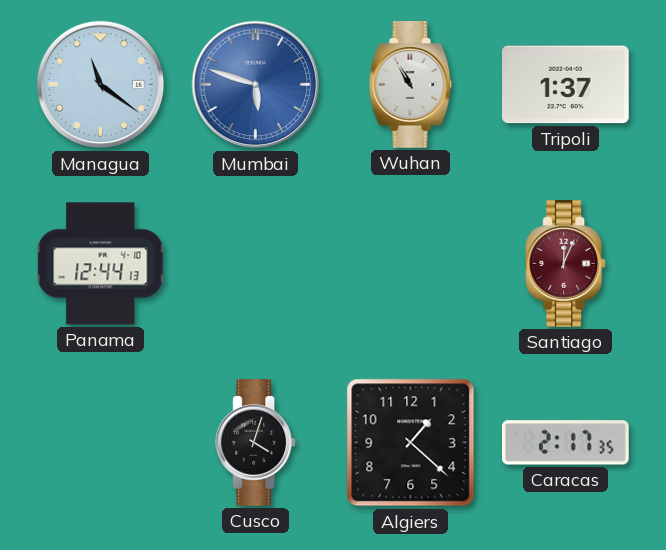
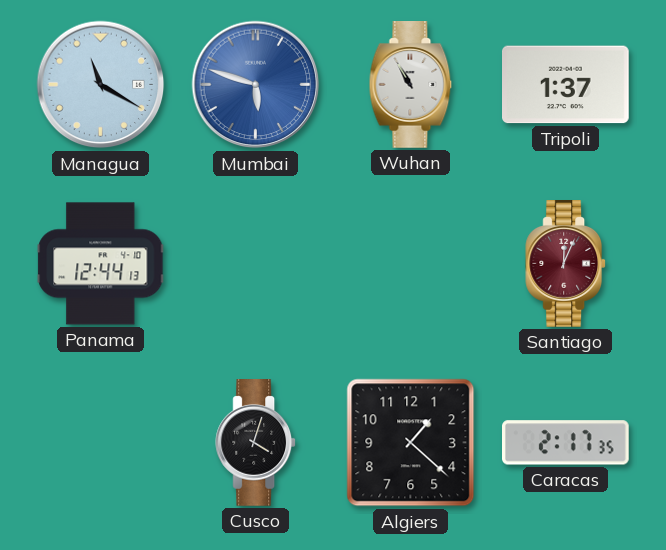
Managua: 11:21 -> 11:20
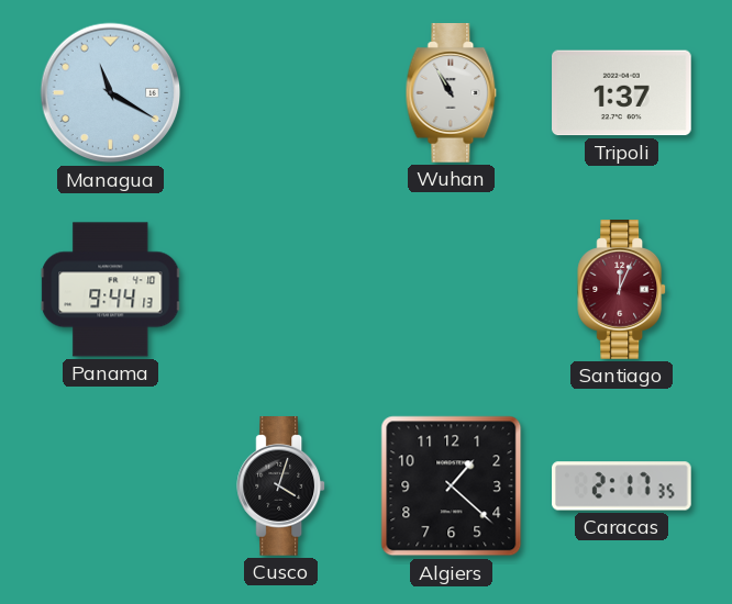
Mumbai: 5:48 -> none
Panama: 12:44 -> 9:44
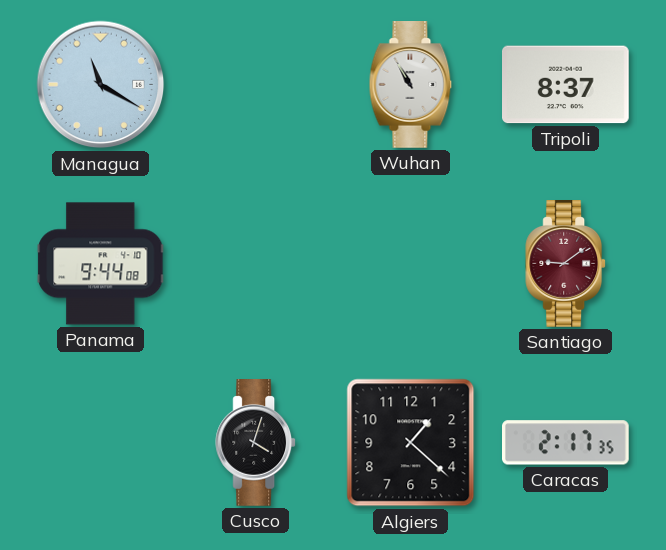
Tripoli: 1:37 -> 8:37
Panama: 9:44:13 -> 9:44:08
Santiago: 12:04 -> 9:09
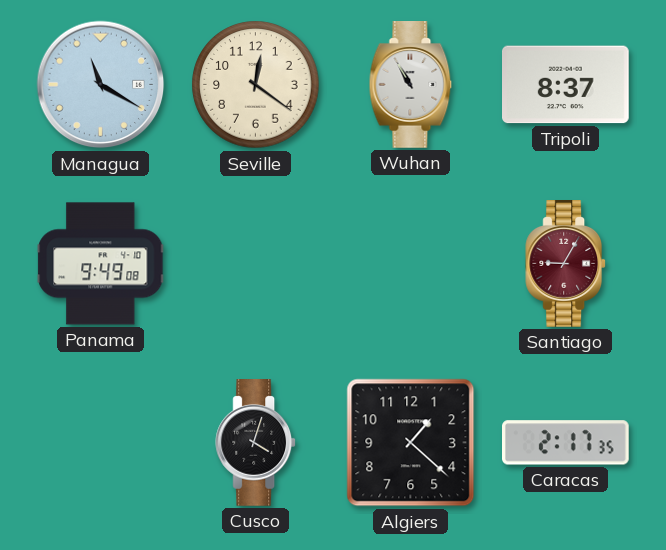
Seville: none -> 12:21
Panama: 9:44 -> 9:49
Santiago: 9:09 -> 9:05
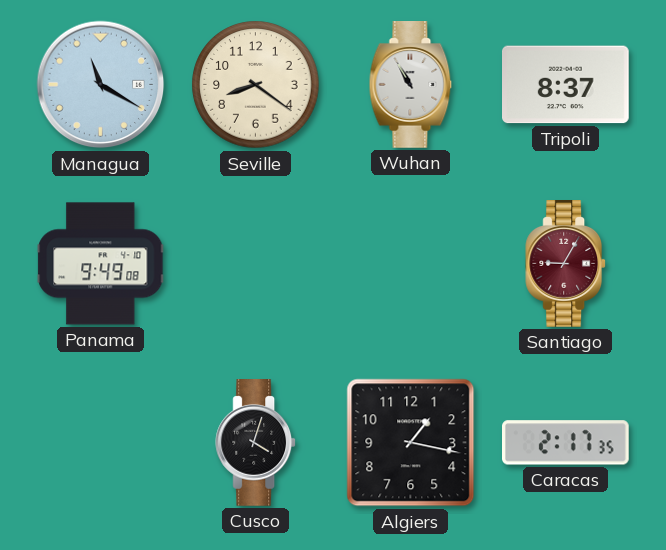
Seville: 12:21 -> 8:21
Algiers: 1:22 -> 1:17
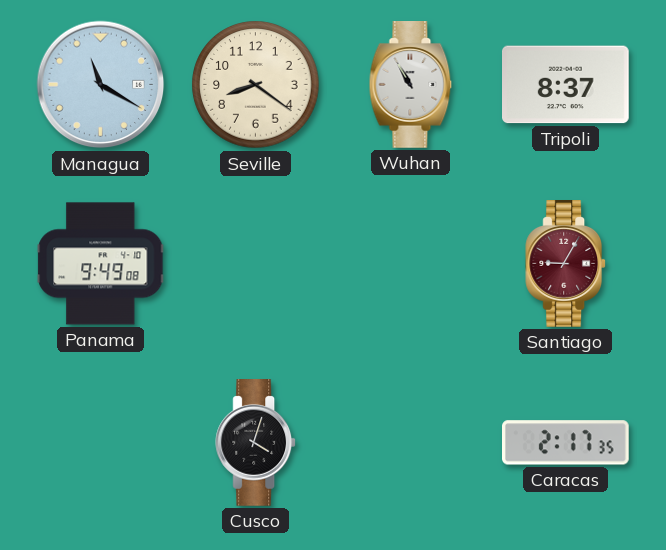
Algiers: 1:17 -> none
